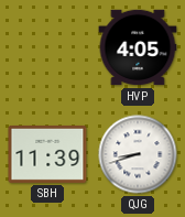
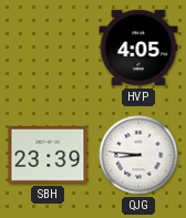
SBH: 11:39 -> 23:39
QJG: 8:42 -> 8:46
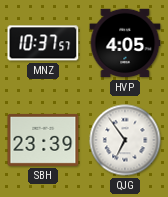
MNZ: none -> 10:37
QJG: 8:46 -> 6:54
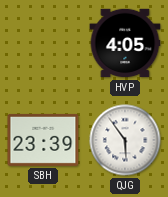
MNZ: 10:37 -> none
QJG: 6:54 -> 5:54
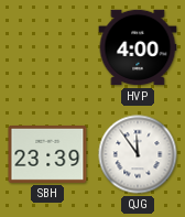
HVP: 4:05 -> 4:00
QJG: 5:54 -> 11:54
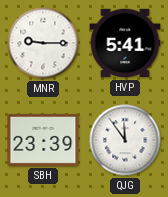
MNR: none -> 9:15
HVP: 4:00 -> 5:41
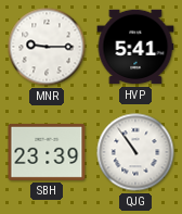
QJG: 11:54 -> 10:54
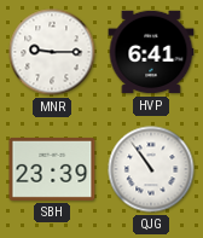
HVP: 5:41 -> 6:41
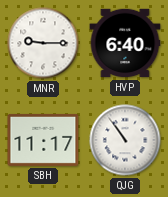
HVP: 6:41 -> 6:40
SBH: 23:39 -> 11:17
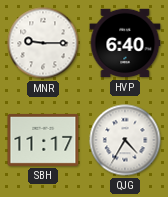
QJG: 10:54 -> 4:35
